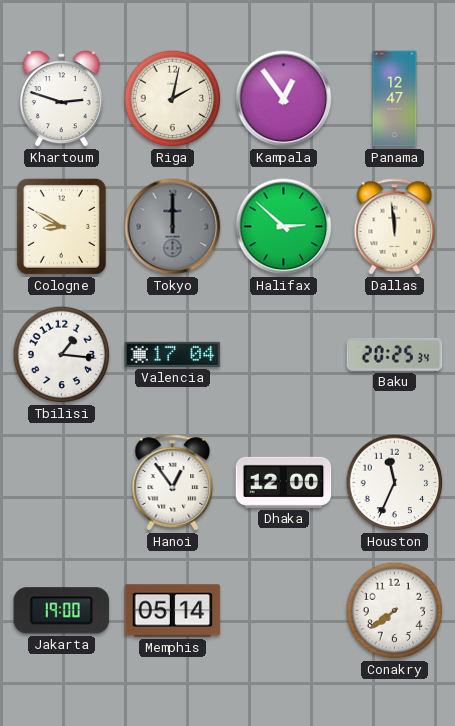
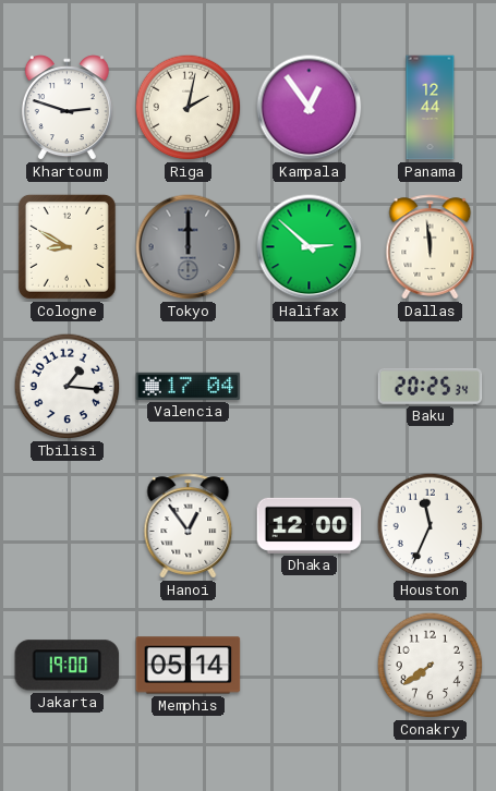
Panama: 12:47 -> 12:44
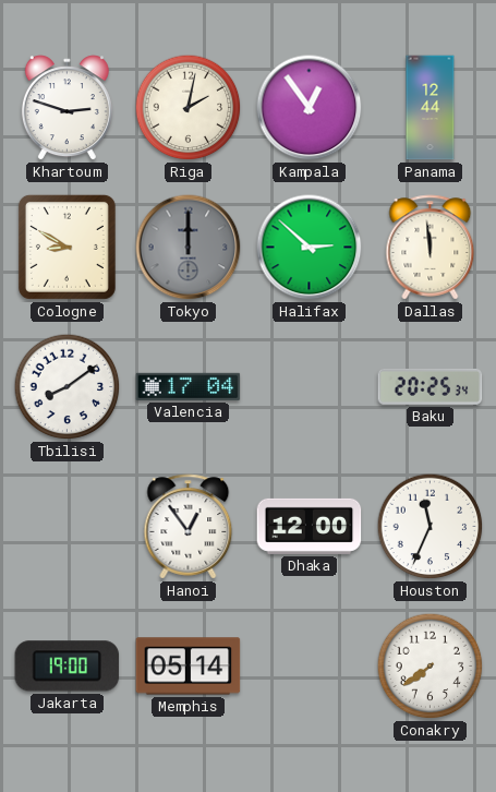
Tbilisi: 1:16 -> 8:09
